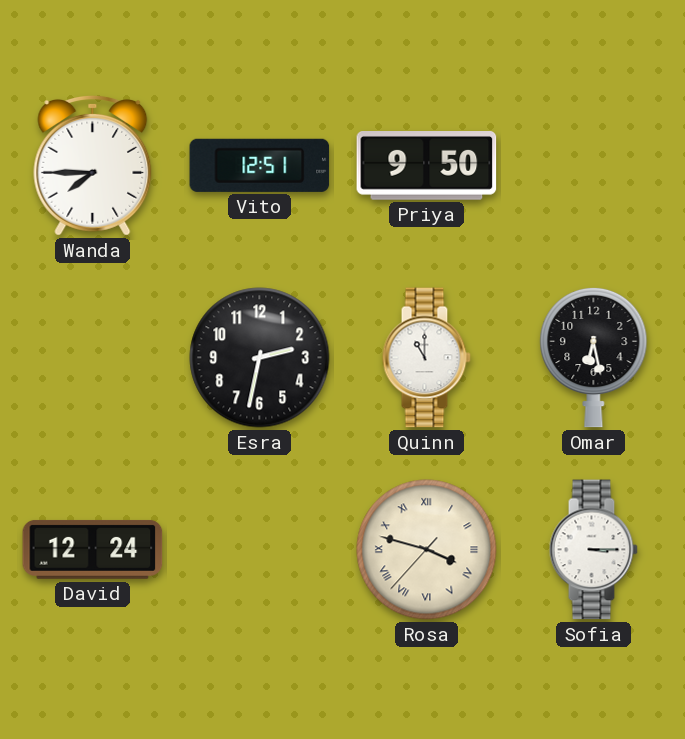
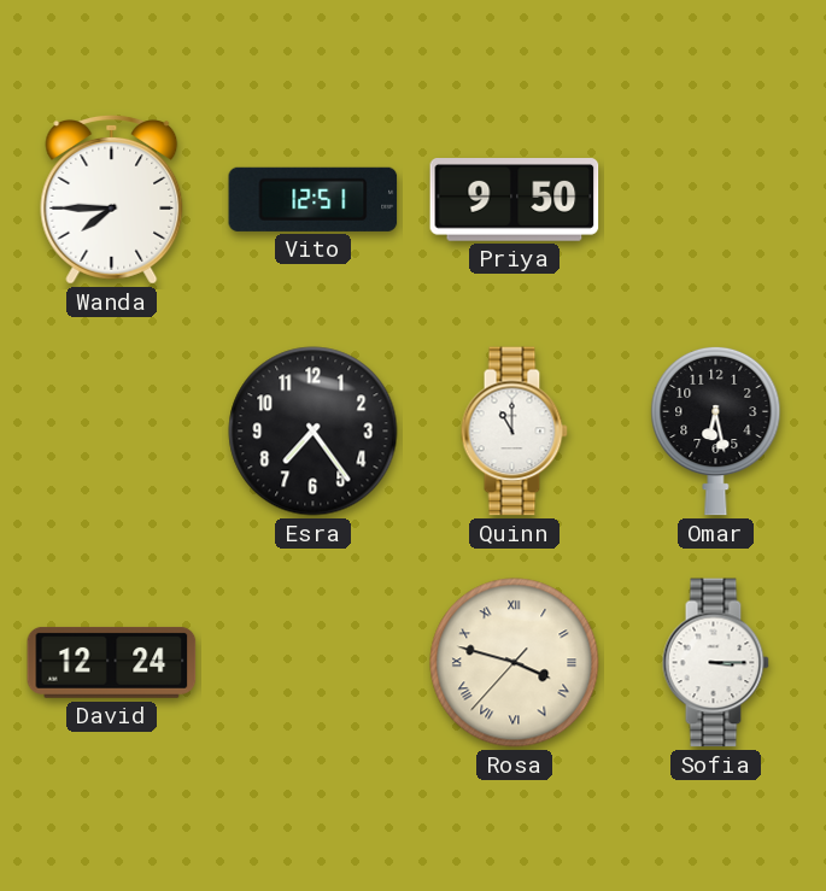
Esra: 2:32 -> 7:24
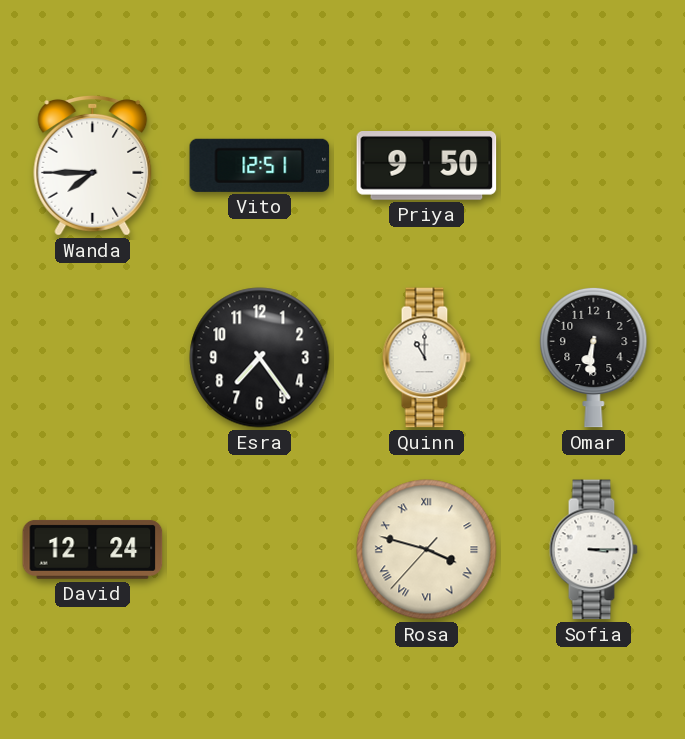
Omar: 6:28 -> 6:31
